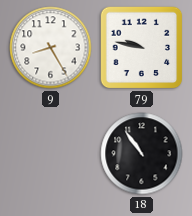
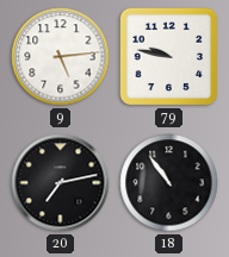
9: 8:25 -> 5:14
20: none -> 7:13
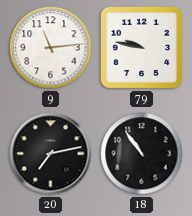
9: 5:14 -> 11:14
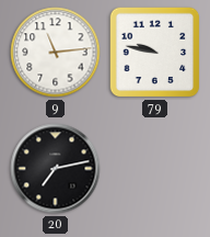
18: 10:54 -> none
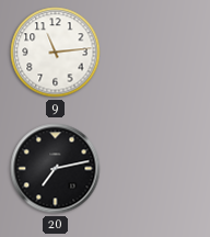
79: 9:47 -> none
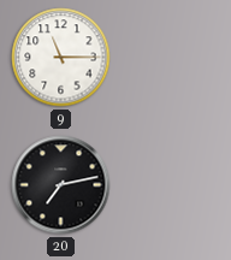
9: 11:14 -> 11:15
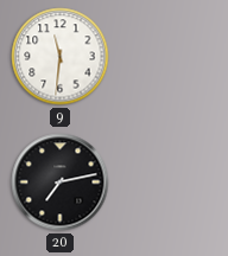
9: 11:15 -> 11:31
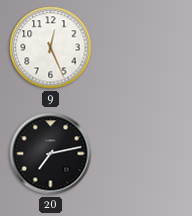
9: 11:31 -> 12:26
